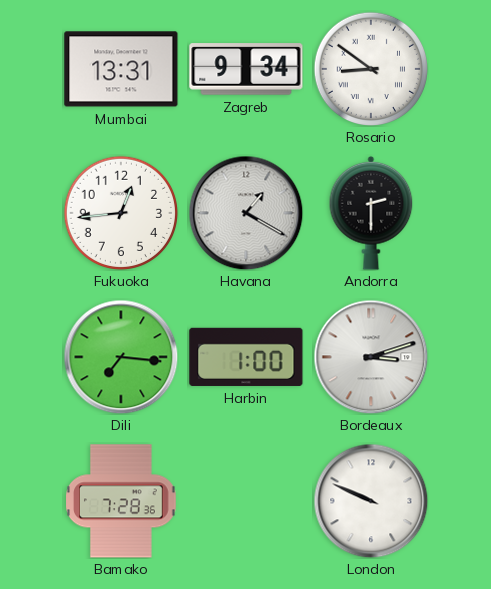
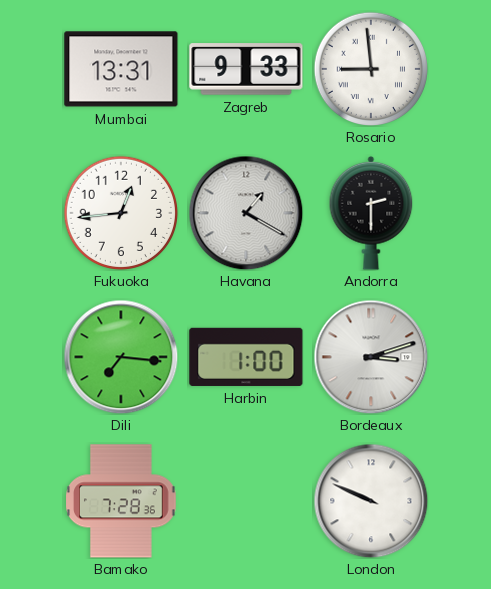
Zagreb: 9:34 -> 9:33
Rosario: 8:51 -> 8:59
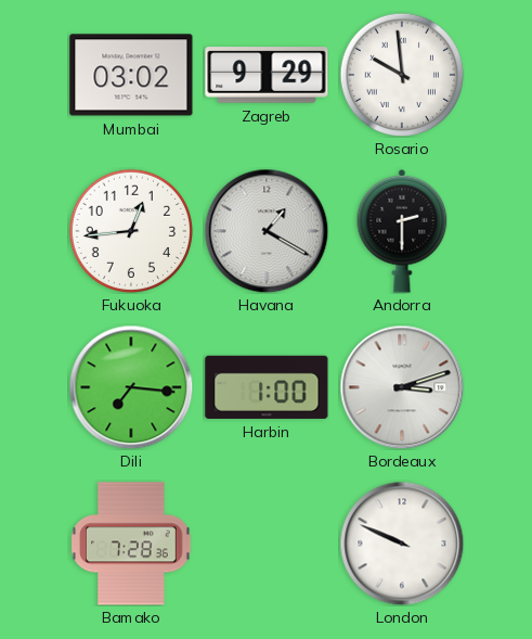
Mumbai: 13:31 -> 03:02
Zagreb: 9:33 -> 9:29
Rosario: 8:59 -> 9:59
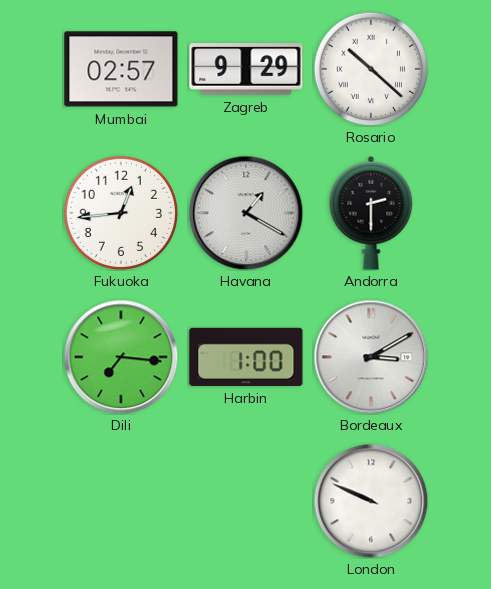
Mumbai: 03:02 -> 02:57
Rosario: 9:59 -> 10:22
Bordeaux: 3:12 -> 3:10
Bamako: 7:28 -> none
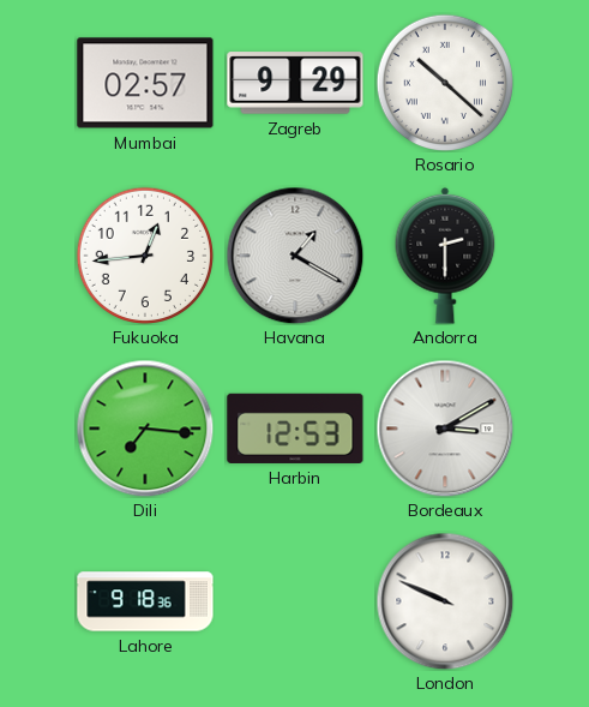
Harbin: 1:00 -> 12:53
Lahore: none -> 9:18
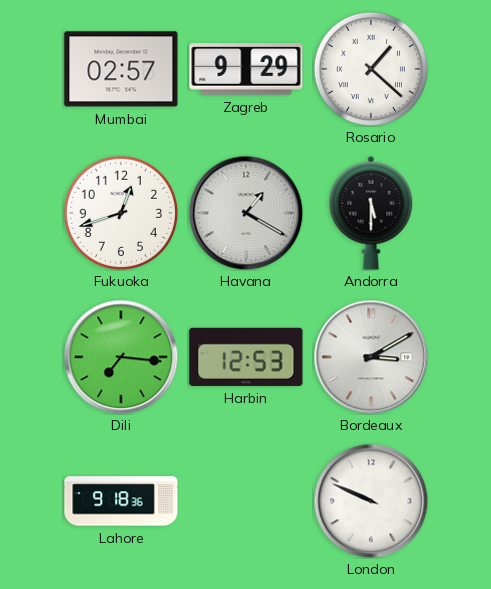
Rosario: 10:22 -> 1:22
Fukuoka: 12:44 -> 12:42
Andorra: 2:30 -> 5:30
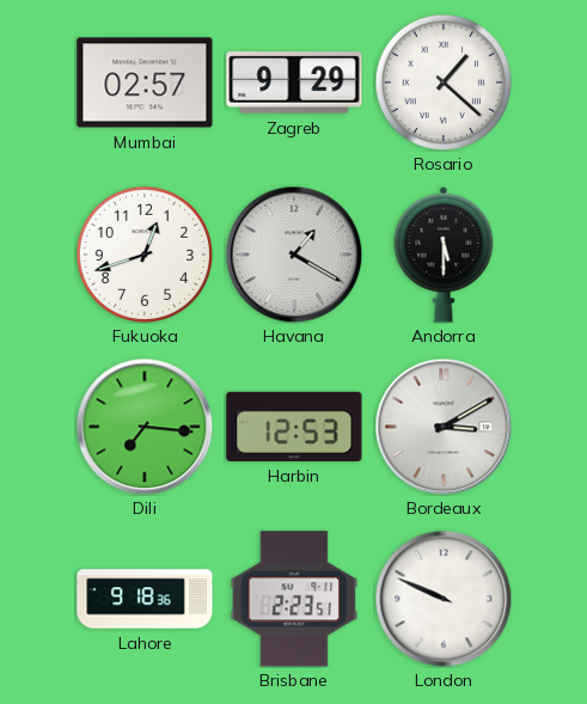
Brisbane: none -> 2:23
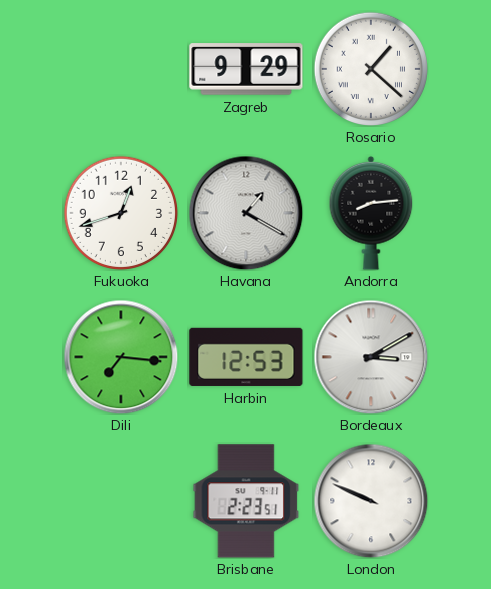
Mumbai: 02:57 -> none
Andorra: 5:30 -> 8:14
Lahore: 9:18 -> none
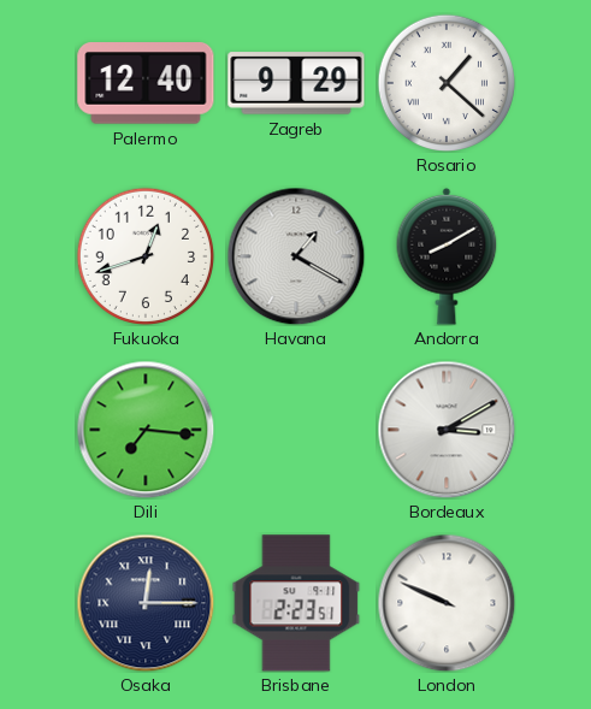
Palermo: none -> 12:40
Andorra: 8:14 -> 8:10
Harbin: 12:53 -> none
Osaka: none -> 12:15
